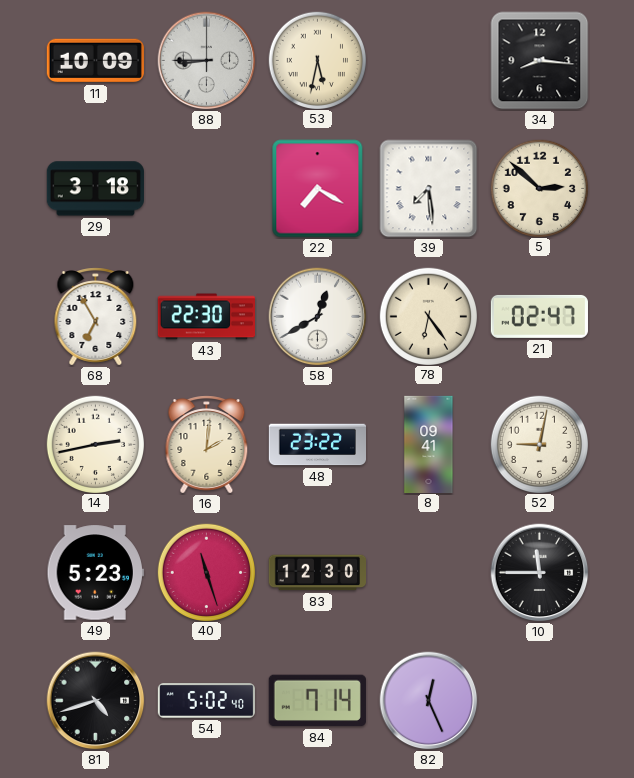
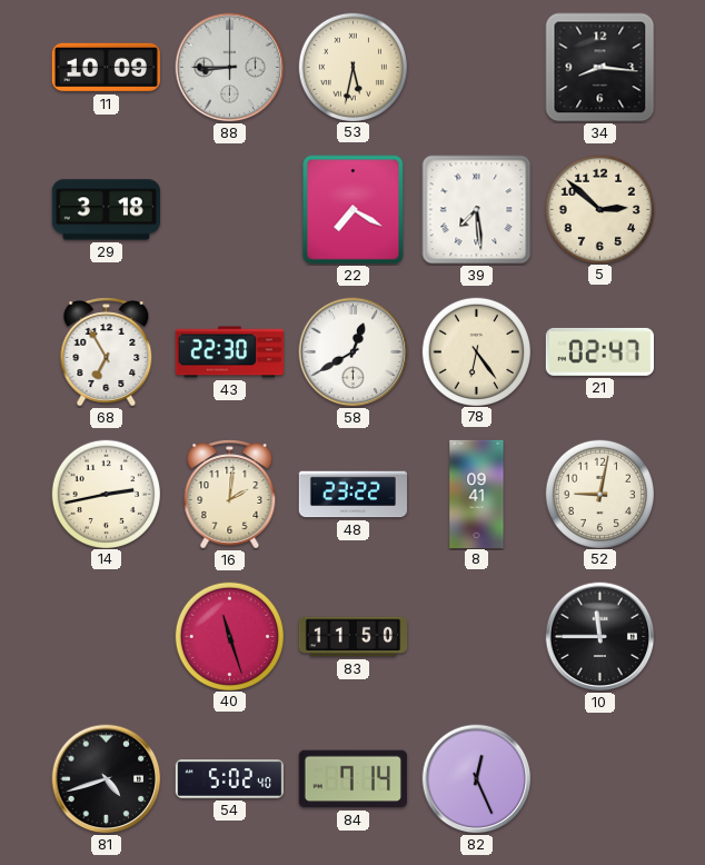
49: 5:23 -> none
83: 12:30 -> 11:50
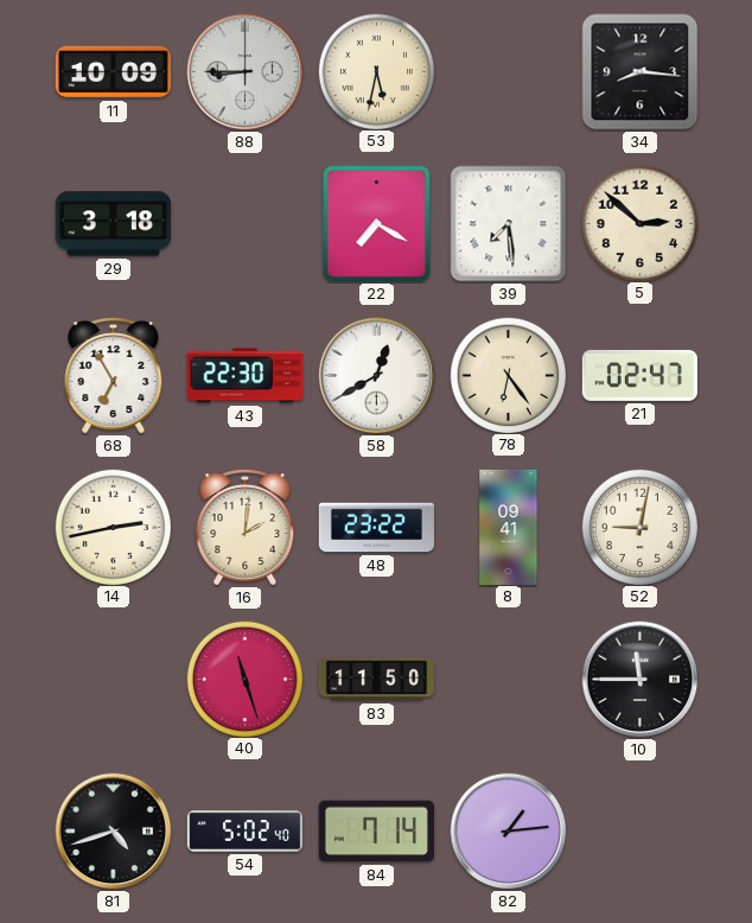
82: 12:26 -> 1:14
